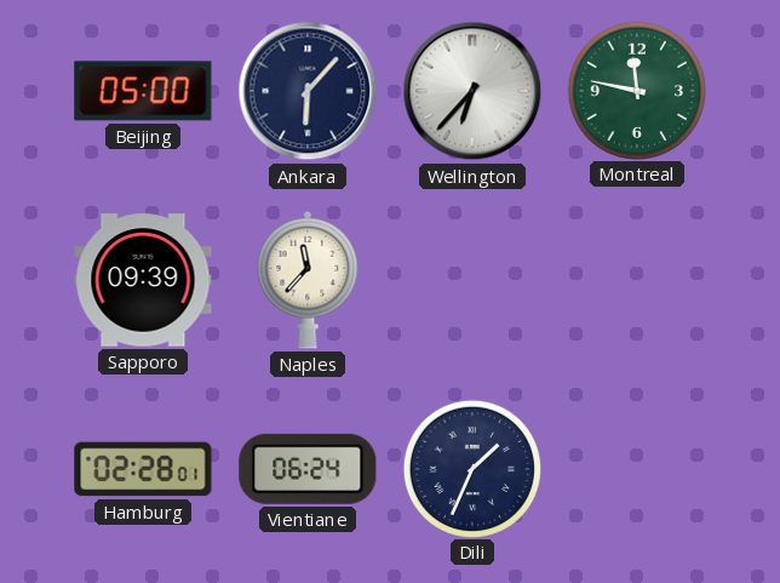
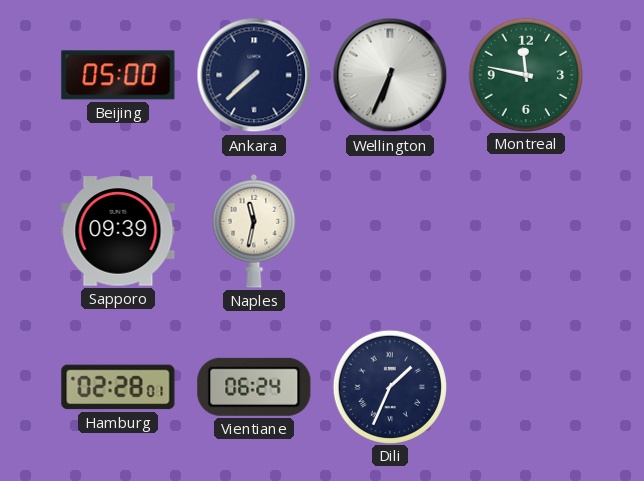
Ankara: 6:07 -> 7:38
Wellington: 6:37 -> 6:34
Naples: 11:37 -> 11:32
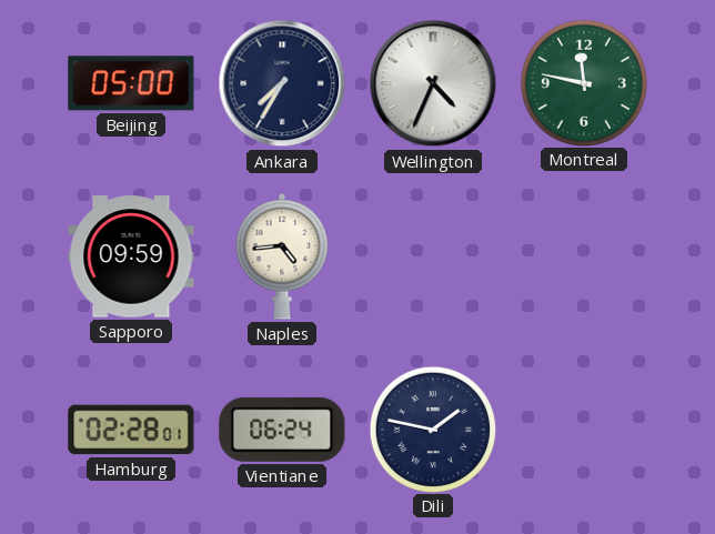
Ankara: 7:38 -> 7:35
Wellington: 6:34 -> 4:34
Sapporo: 09:39 -> 09:59
Naples: 11:32 -> 4:44
Dili: 1:34 -> 1:47
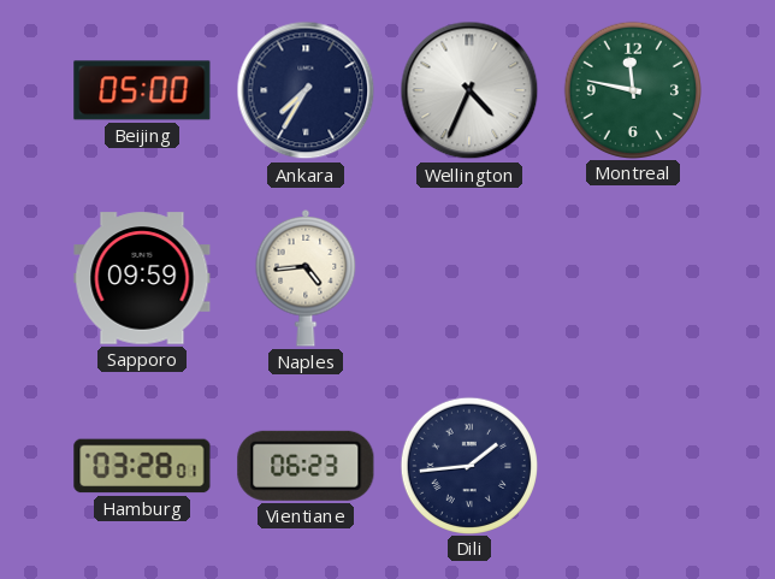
Hamburg: 02:28 -> 03:28
Vientiane: 06:24 -> 06:23
Dili: 1:47 -> 1:44
